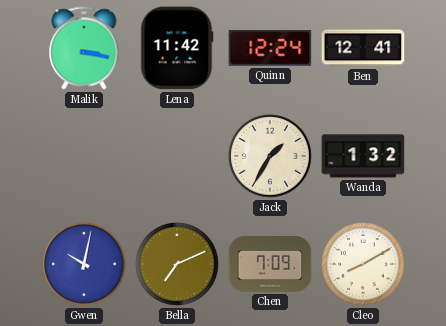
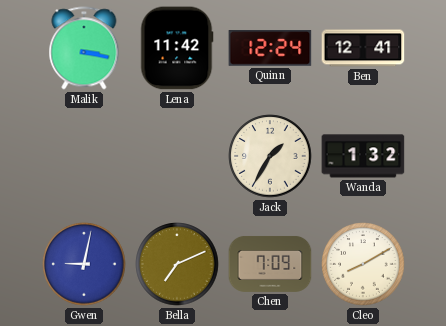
Gwen: 10:02 -> 9:02
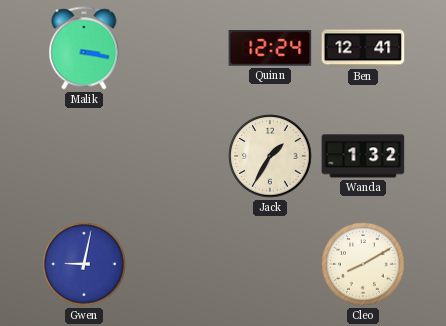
Lena: 11:42 -> none
Bella: 7:11 -> none
Chen: 7:09 -> none
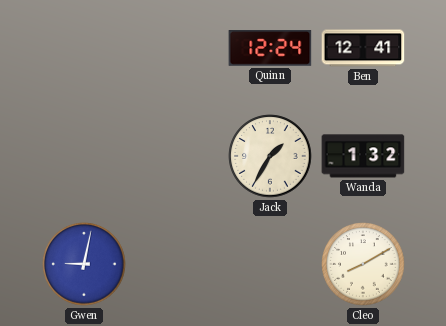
Malik: 3:17 -> none
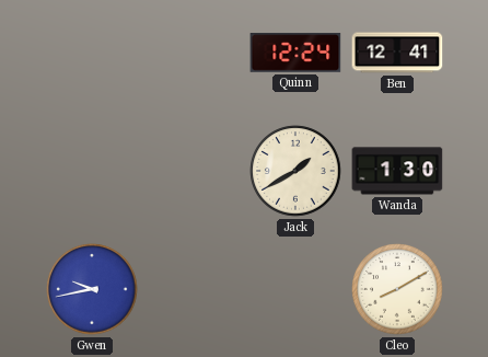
Jack: 1:35 -> 1:40
Wanda: 1:32 -> 1:30
Gwen: 9:02 -> 9:43
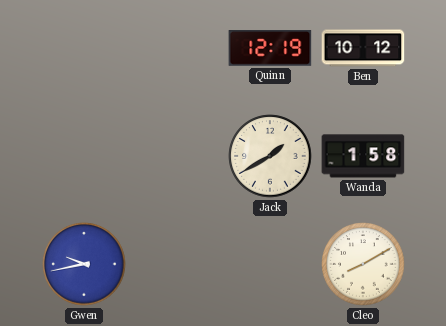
Quinn: 12:24 -> 12:19
Ben: 12:41 -> 10:12
Wanda: 1:30 -> 1:58
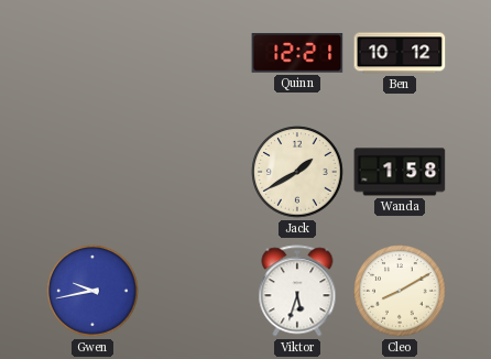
Quinn: 12:19 -> 12:21
Viktor: none -> 5:33
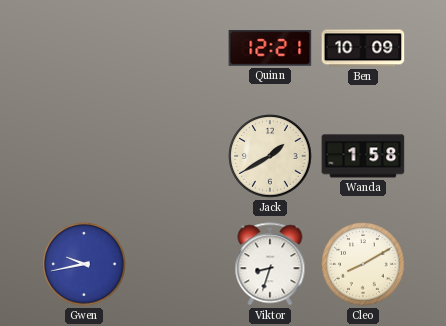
Ben: 10:12 -> 10:09
Viktor: 5:33 -> 8:33
